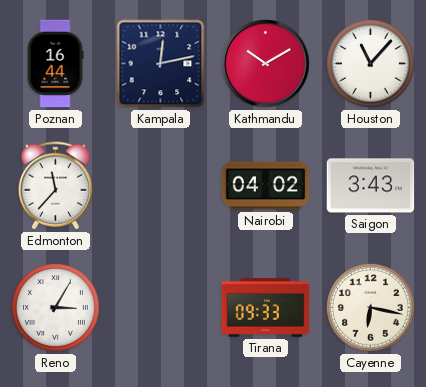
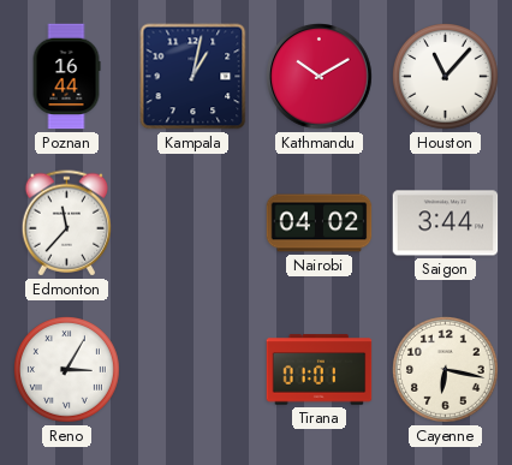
Kampala: 12:13 -> 1:02
Saigon: 3:43 -> 3:44
Tirana: 09:33 -> 01:01
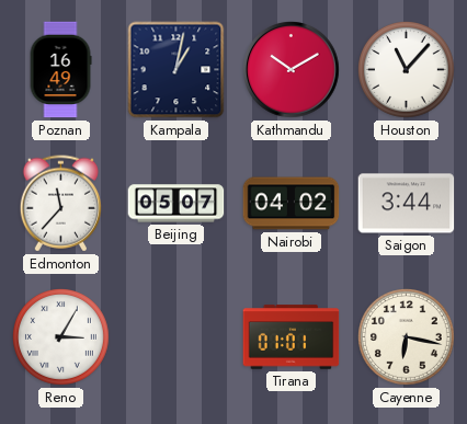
Poznan: 16:44 -> 16:49
Beijing: none -> 05:07
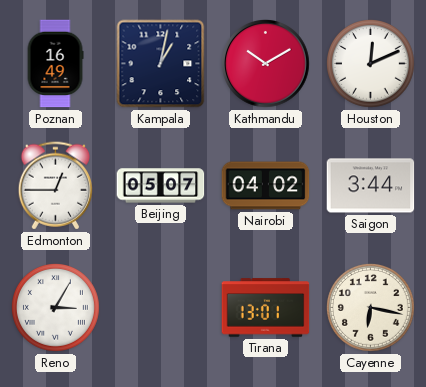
Houston: 11:07 -> 12:11
Edmonton: 11:37 -> 12:45
Tirana: 01:01 -> 13:01
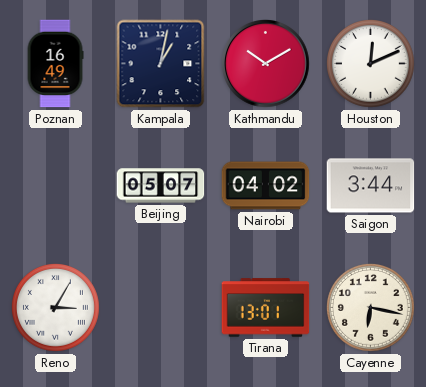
Edmonton: 12:45 -> none
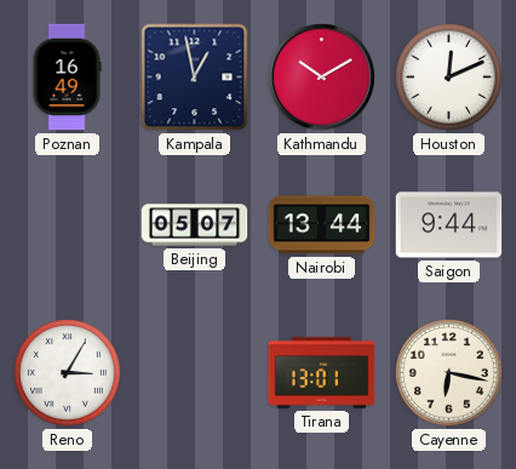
Kampala: 1:02 -> 12:58
Nairobi: 04:02 -> 13:44
Saigon: 3:44 -> 9:44
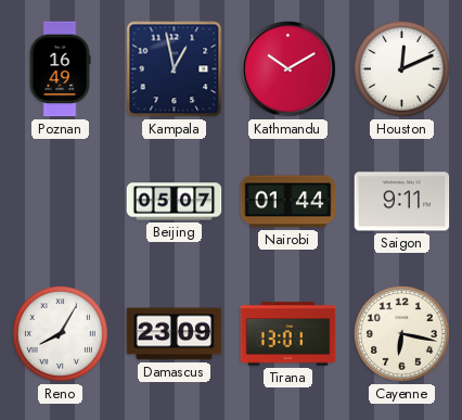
Nairobi: 13:44 -> 01:44
Saigon: 9:44 -> 9:11
Reno: 3:05 -> 8:05
Damascus: none -> 23:09
